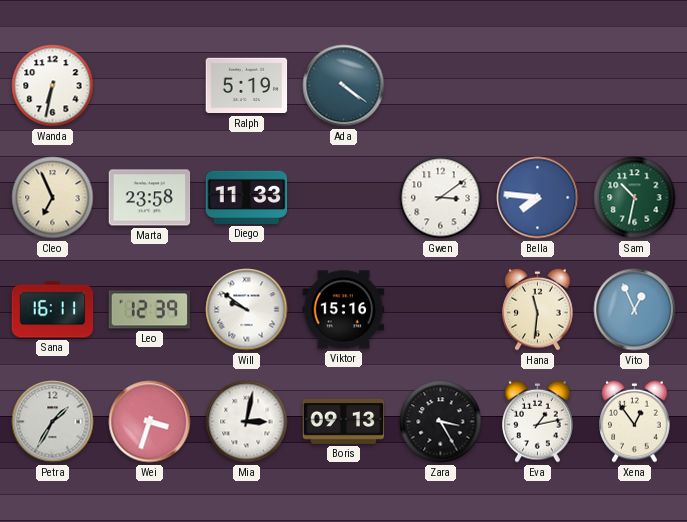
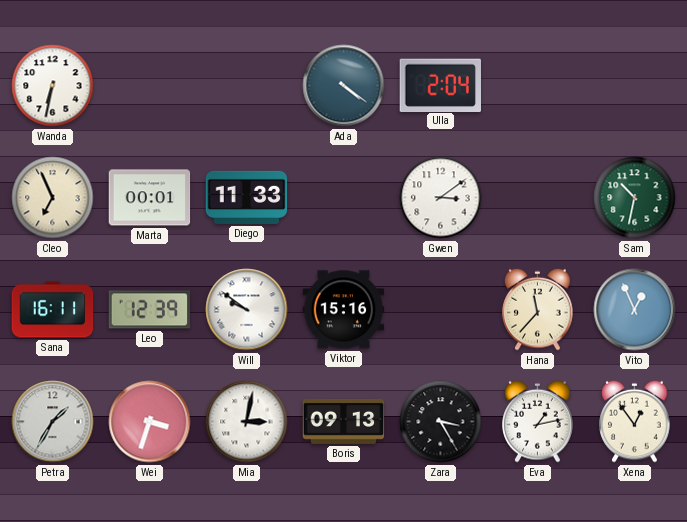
Ralph: 5:19 -> none
Ulla: none -> 2:04
Marta: 23:58 -> 00:01
Bella: 7:46 -> none
Hana: 11:31 -> 11:37
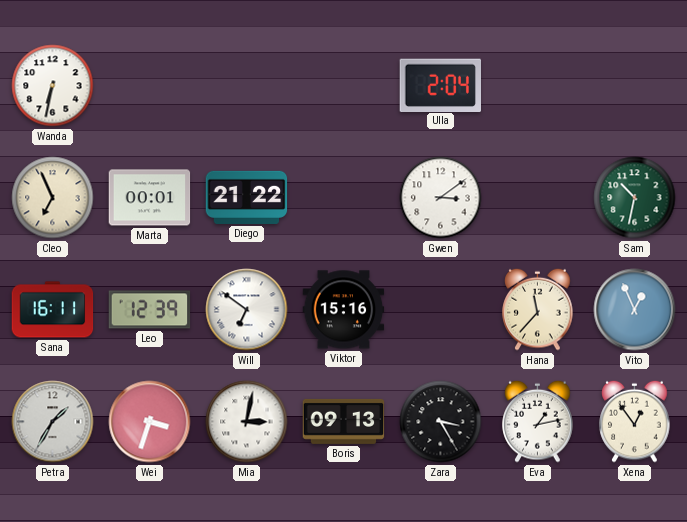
Ada: 4:21 -> none
Diego: 11:33 -> 21:22
Will: 9:51 -> 6:51
